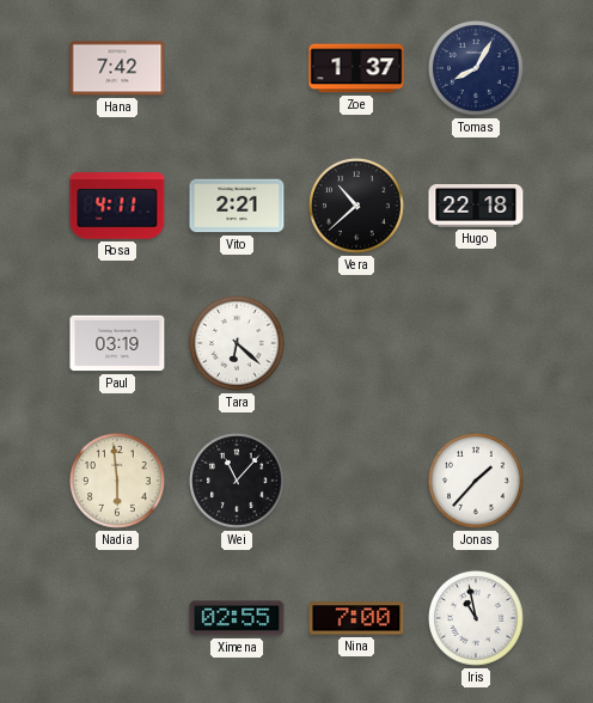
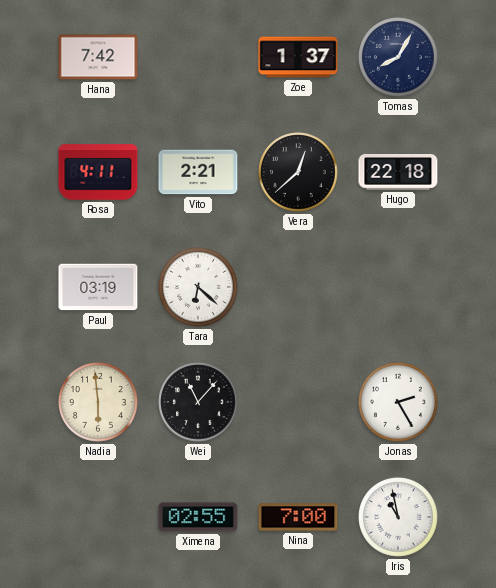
Vera: 10:38 -> 12:38
Jonas: 1:37 -> 2:25
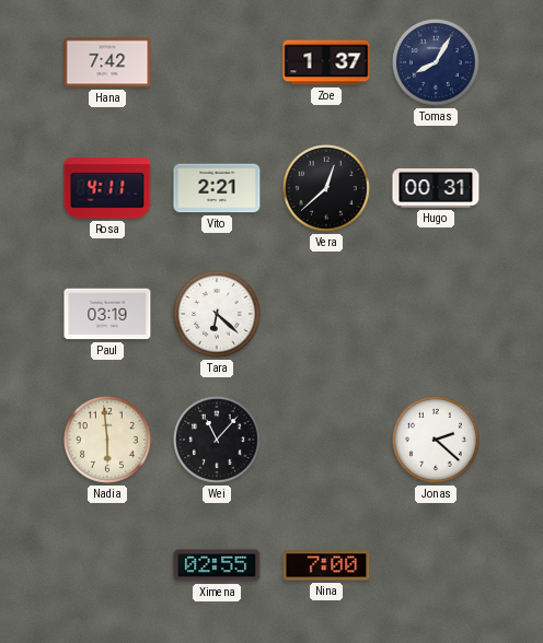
Hugo: 22:18 -> 00:31
Jonas: 2:25 -> 2:22
Iris: 10:58 -> none
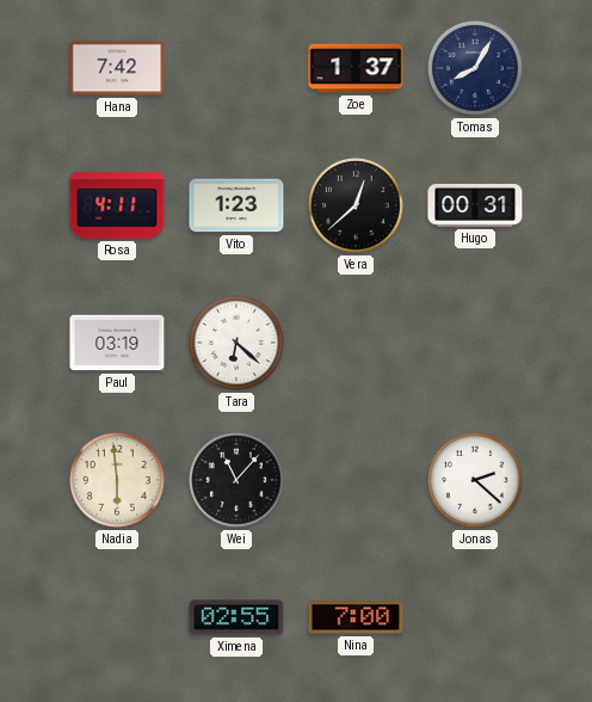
Vito: 2:21 -> 1:23
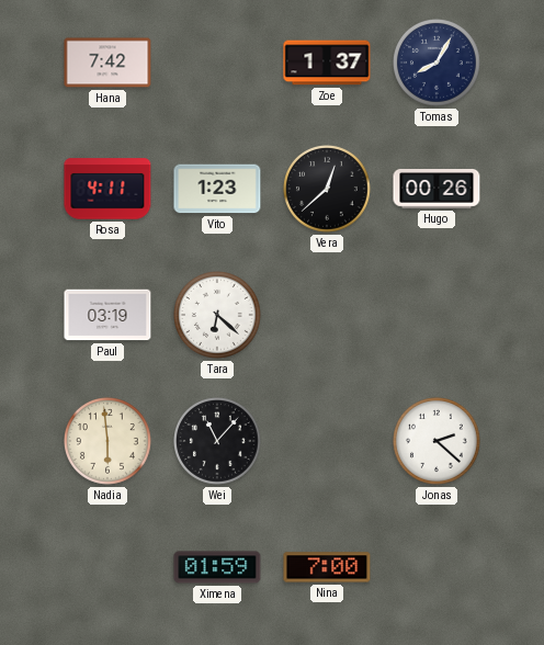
Hugo: 00:31 -> 00:26
Ximena: 02:55 -> 01:59
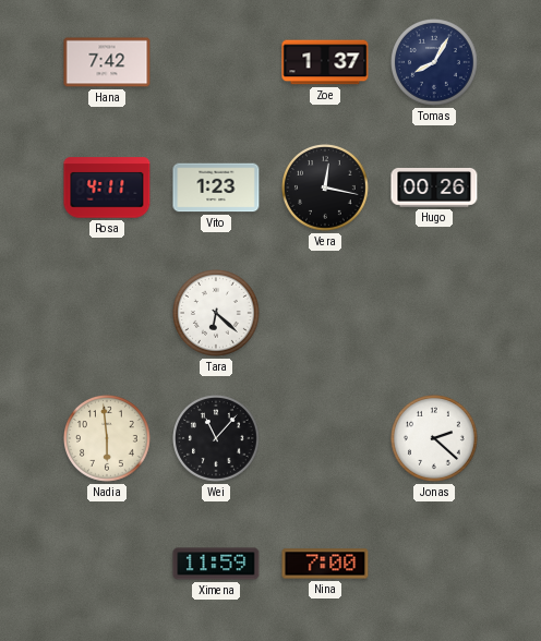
Vera: 12:38 -> 12:17
Paul: 03:19 -> none
Ximena: 01:59 -> 11:59
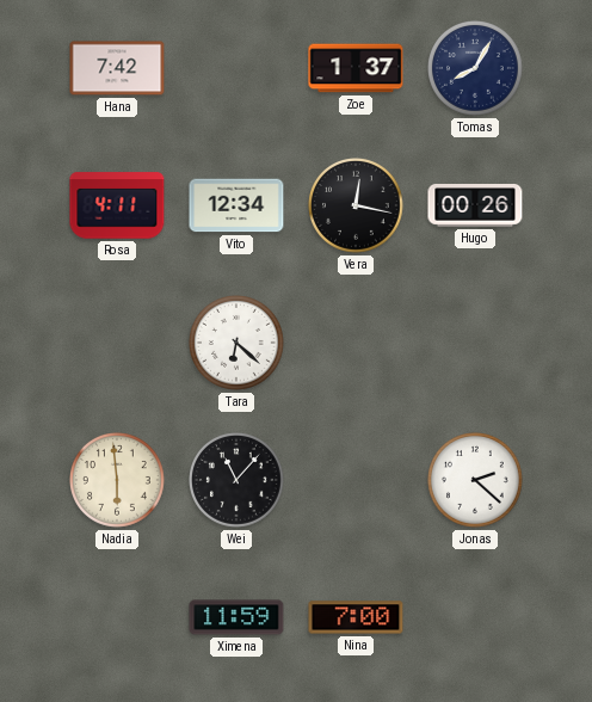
Vito: 1:23 -> 12:34
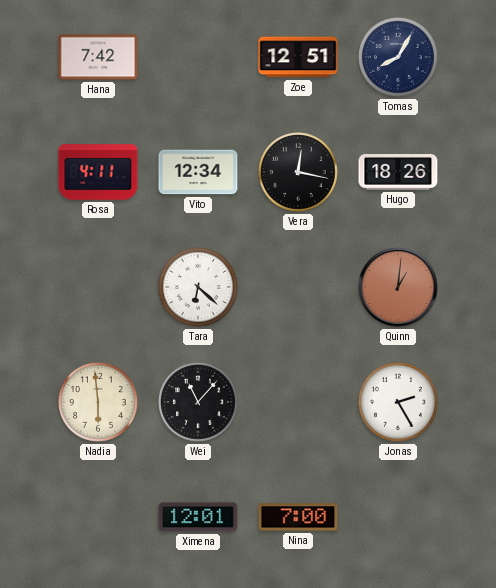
Zoe: 1:37 -> 12:51
Hugo: 00:26 -> 18:26
Quinn: none -> 1:01
Jonas: 2:22 -> 2:25
Ximena: 11:59 -> 12:01
